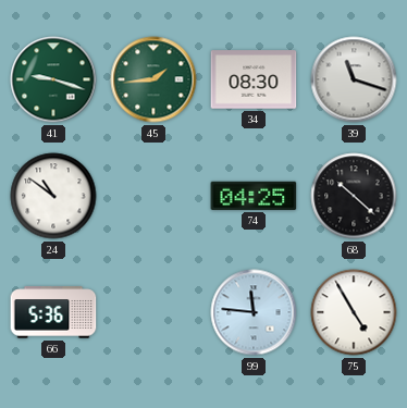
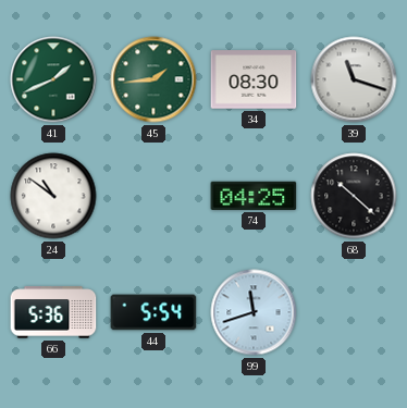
41: 9:18 -> 1:41
44: none -> 5:54
99: 11:46 -> 11:42
75: 4:55 -> none
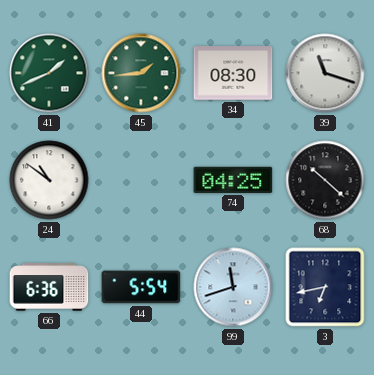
66: 5:36 -> 6:36
3: none -> 6:43
